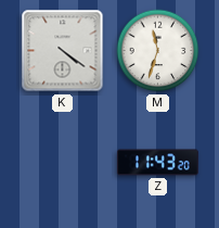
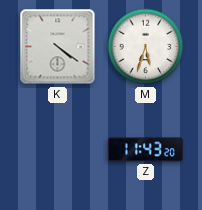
M: 11:33 -> 5:33
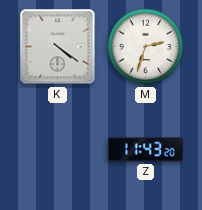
M: 5:33 -> 2:33
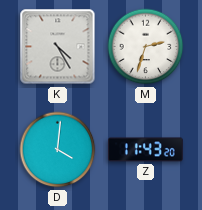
K: 4:21 -> 4:25
D: none -> 4:01
